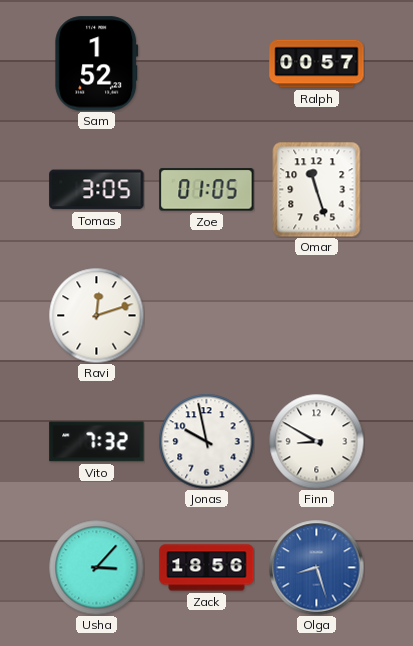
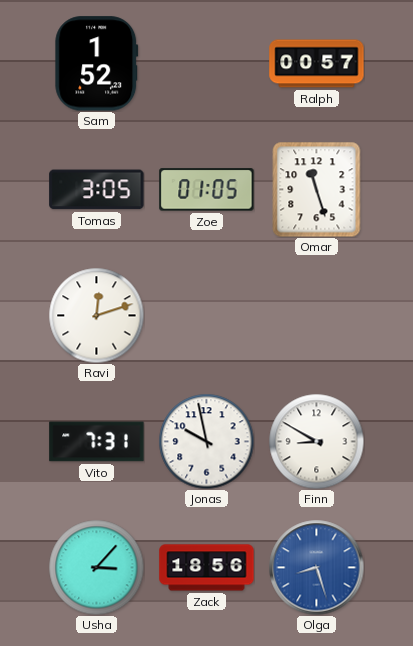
Vito: 7:32 -> 7:31
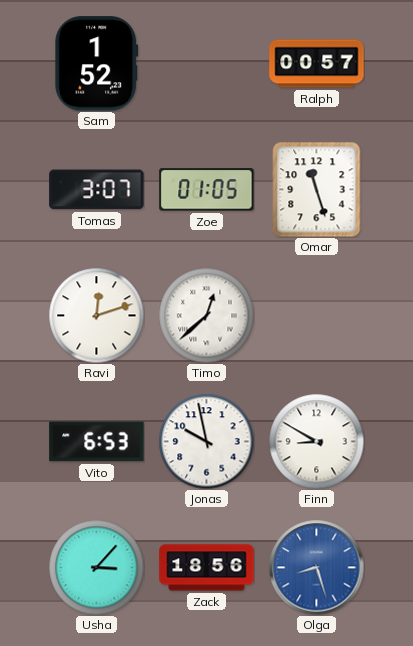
Tomas: 3:05 -> 3:07
Timo: none -> 12:38
Vito: 7:31 -> 6:53
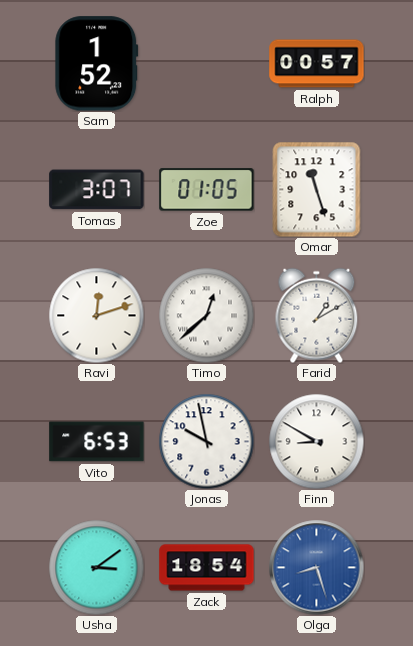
Farid: none -> 1:10
Usha: 3:07 -> 3:09
Zack: 18:56 -> 18:54
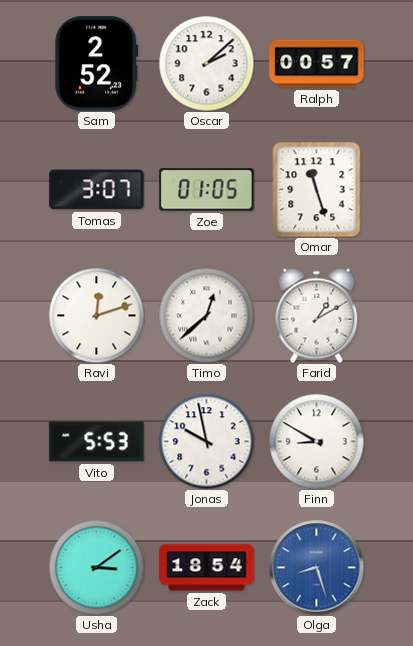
Sam: 1:52 -> 2:52
Oscar: none -> 2:08
Vito: 6:53 -> 5:53
